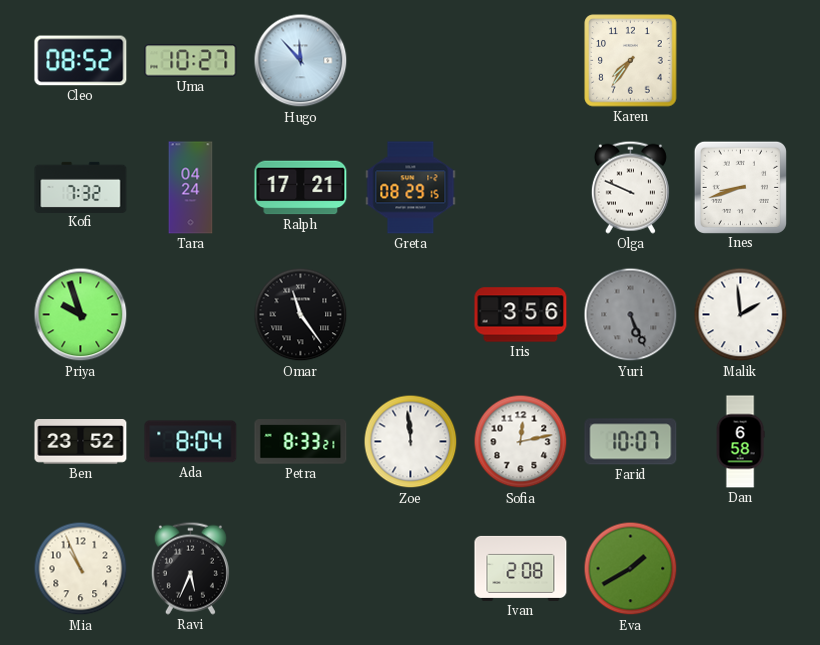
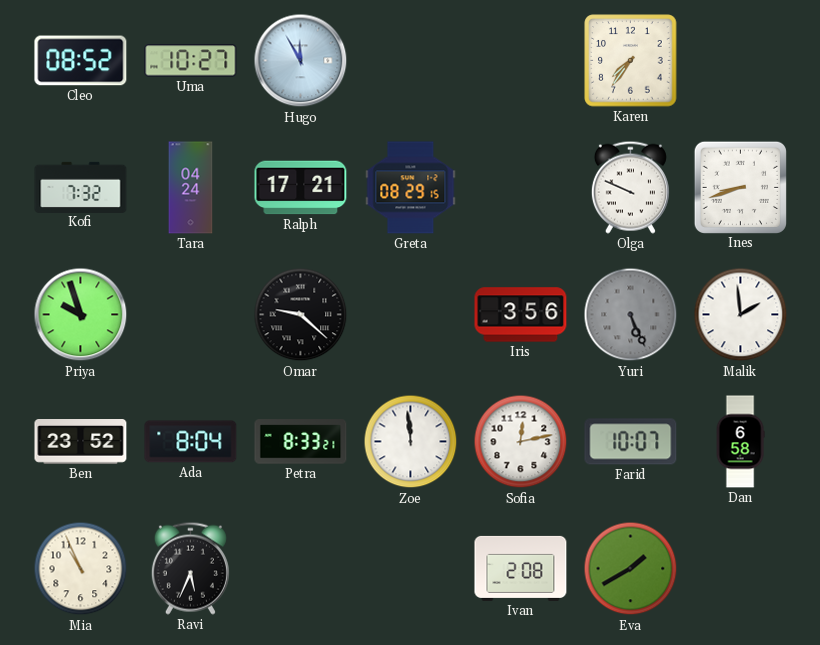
Hugo: 11:53 -> 11:55
Omar: 11:24 -> 9:22
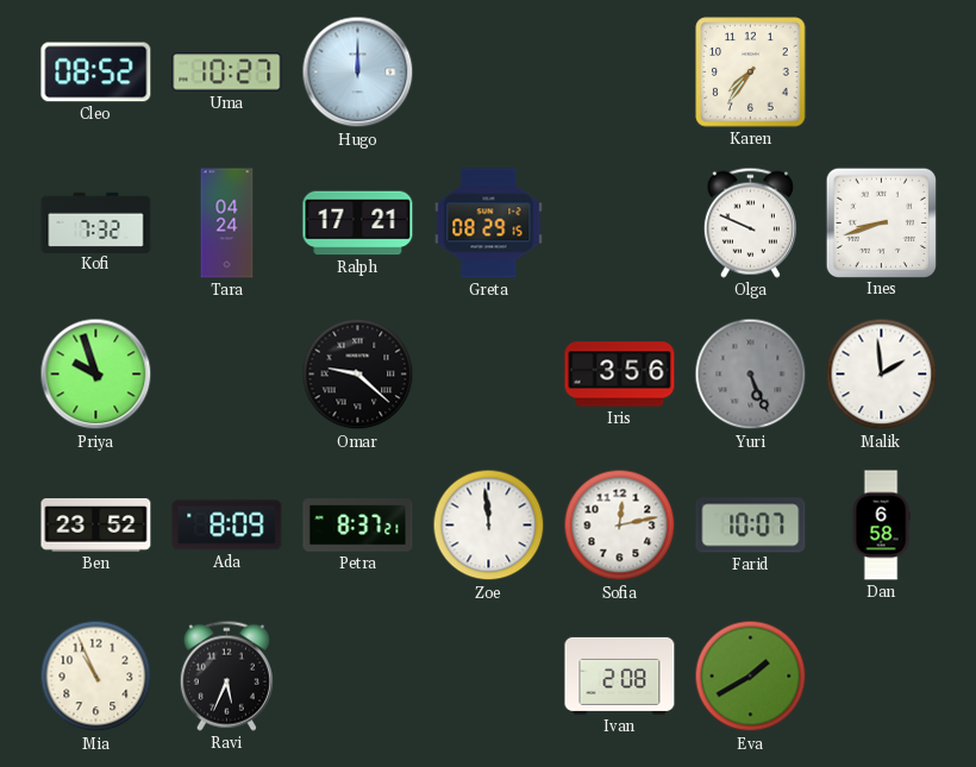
Hugo: 11:55 -> 12:00
Ada: 8:04 -> 8:09
Petra: 8:33 -> 8:37
